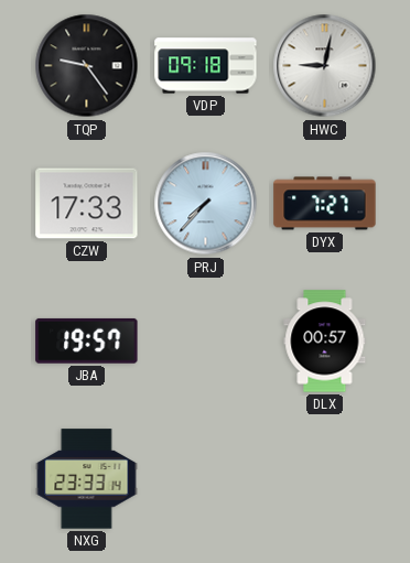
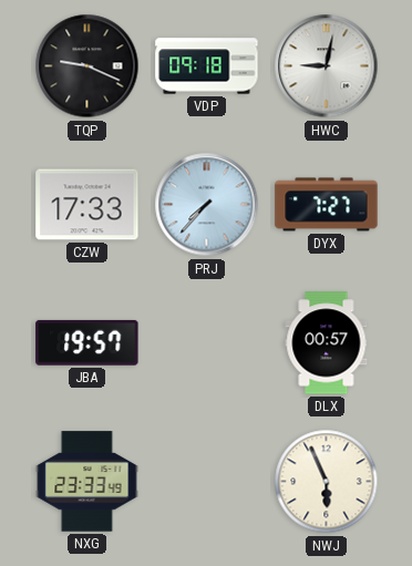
TQP: 9:24 -> 9:19
NXG: 23:33:14 -> 23:33:49
NWJ: none -> 5:56
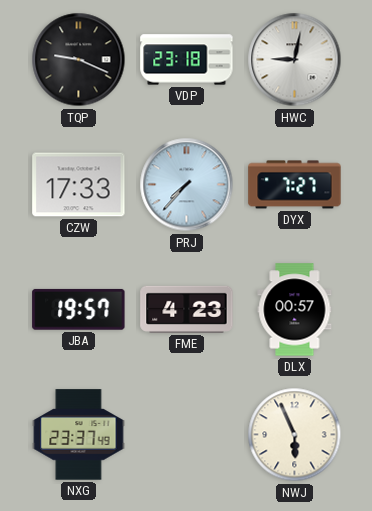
VDP: 09:18 -> 23:18
FME: none -> 4:23
NXG: 23:33 -> 23:37
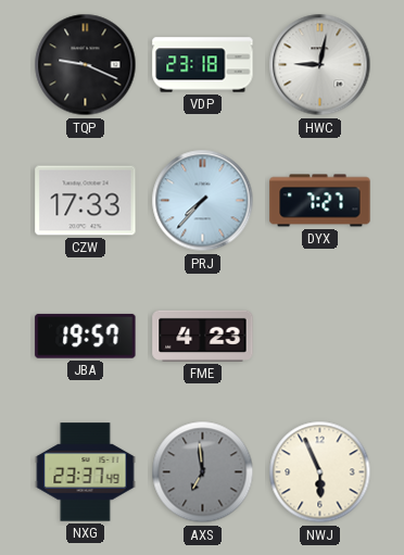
DLX: 00:57 -> none
AXS: none -> 6:59
